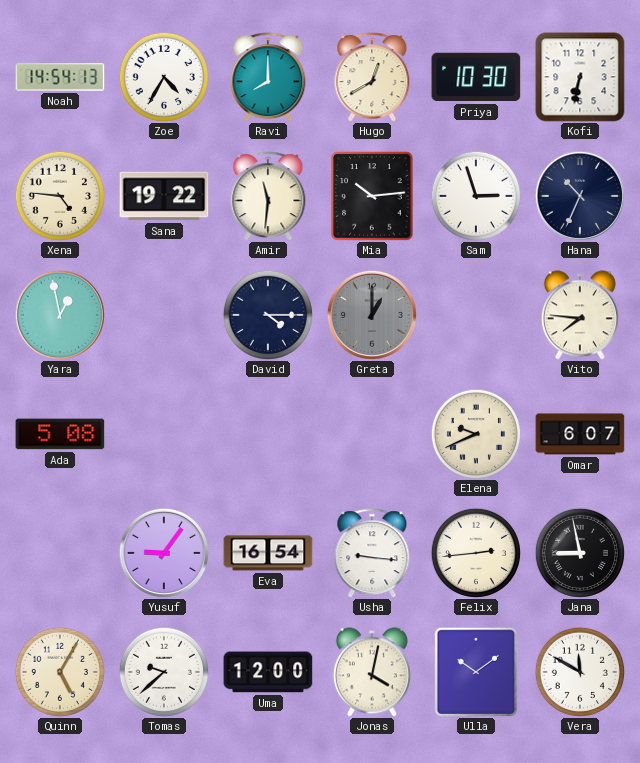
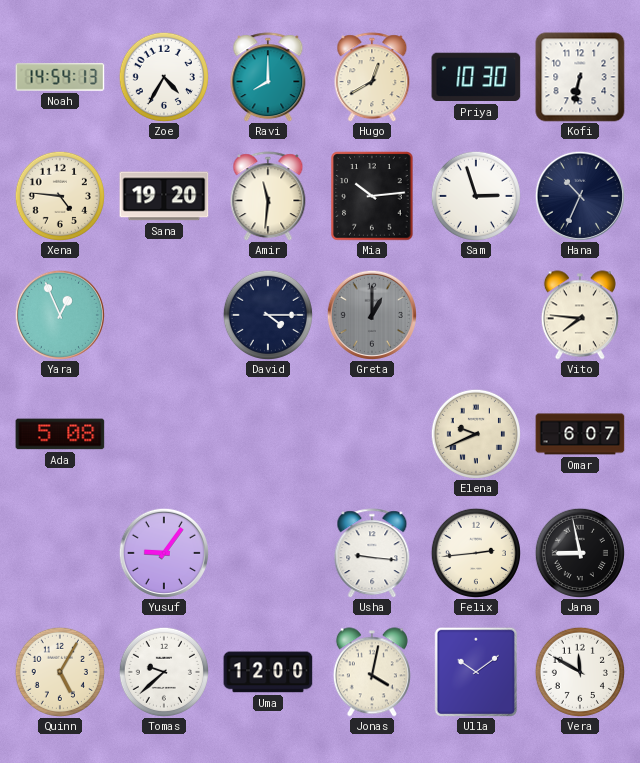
Sana: 19:22 -> 19:20
Yara: 12:58 -> 12:56
Eva: 16:54 -> none
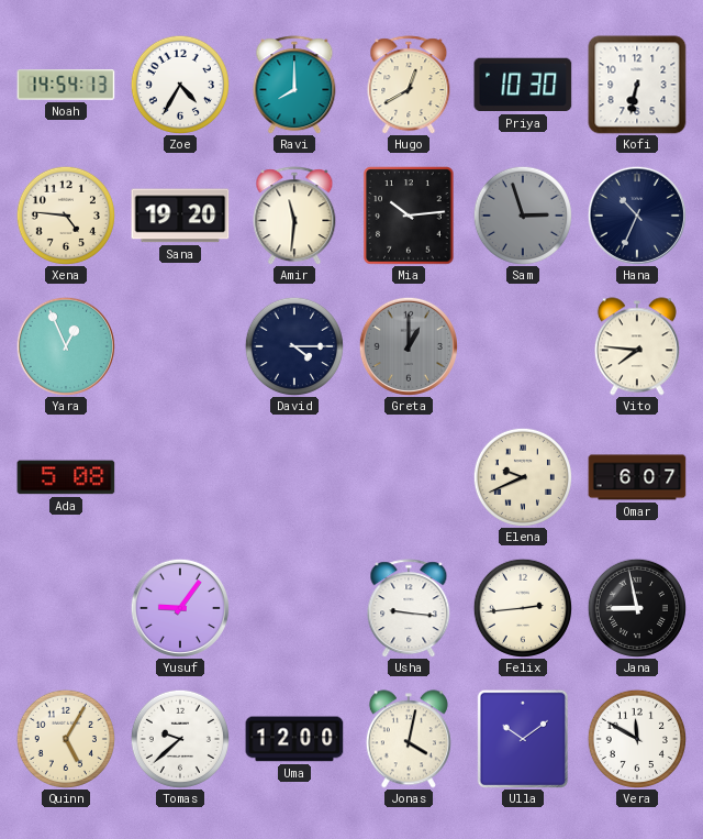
Sam dial: white -> grey
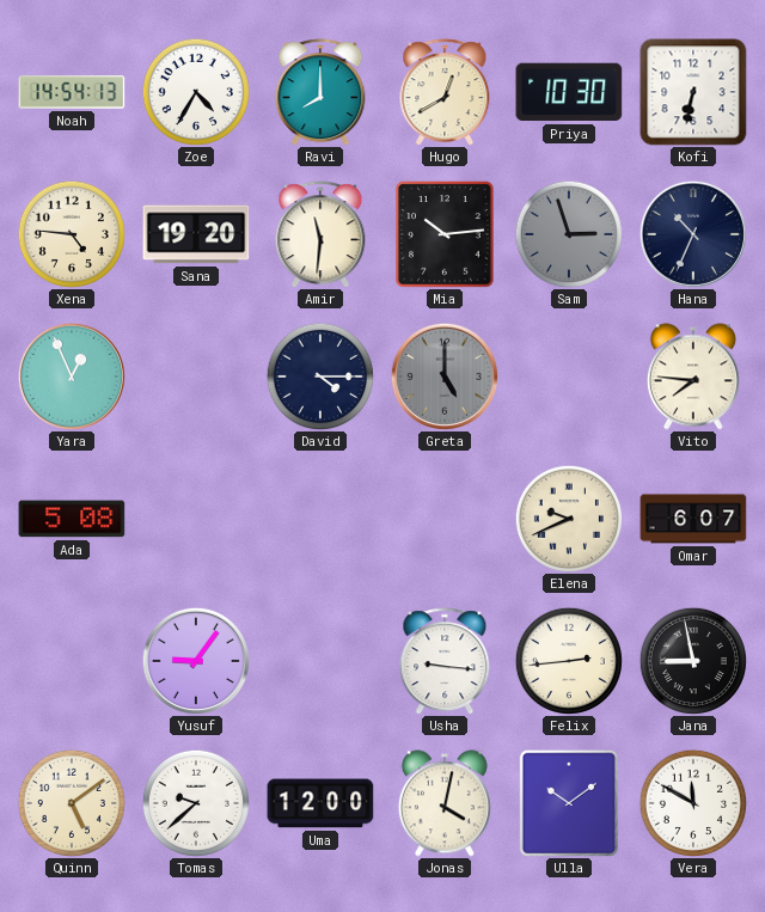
Greta: 1:00 -> 5:00
Quinn: 5:05 -> 5:09
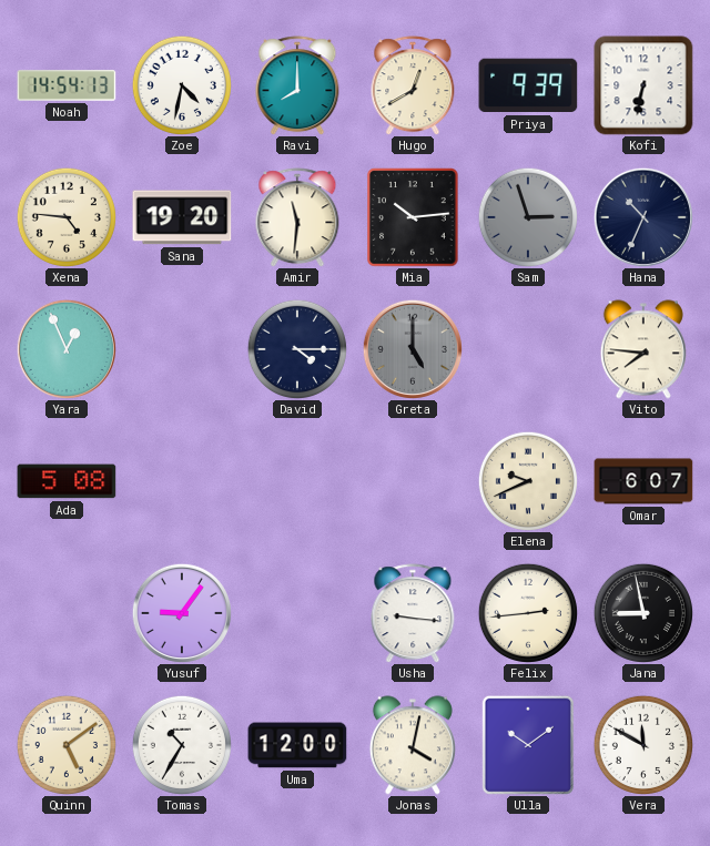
Zoe: 4:35 -> 4:32
Priya: 10:30 -> 9:39
Tomas: 9:38 -> 10:35
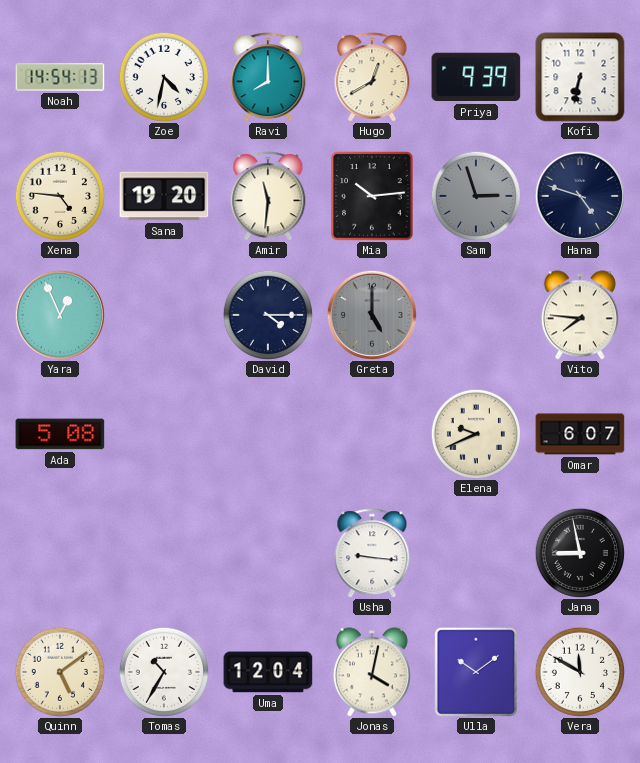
Hana: 10:34 -> 4:48
Yusuf: 9:06 -> none
Felix: 2:44 -> none
Uma: 12:00 -> 12:04
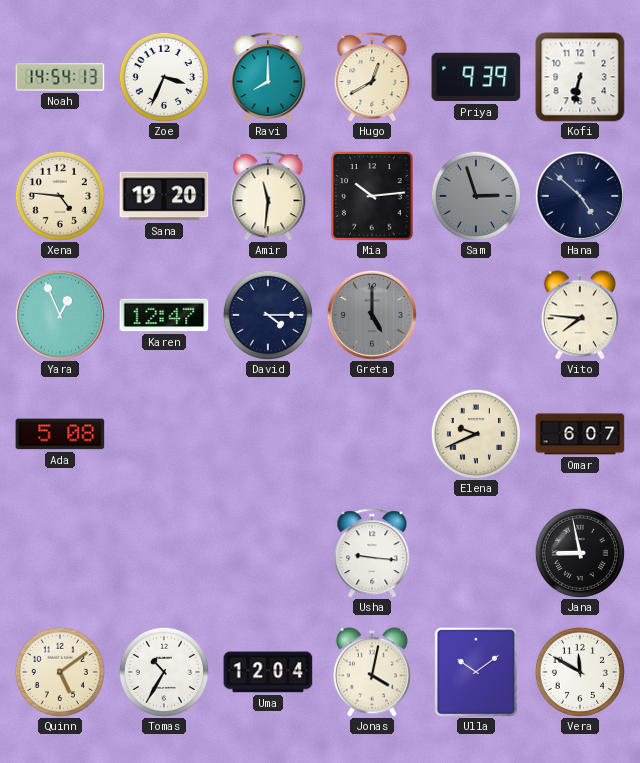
Zoe: 4:32 -> 3:34
Hana: 4:48 -> 4:52
Karen: none -> 12:47
